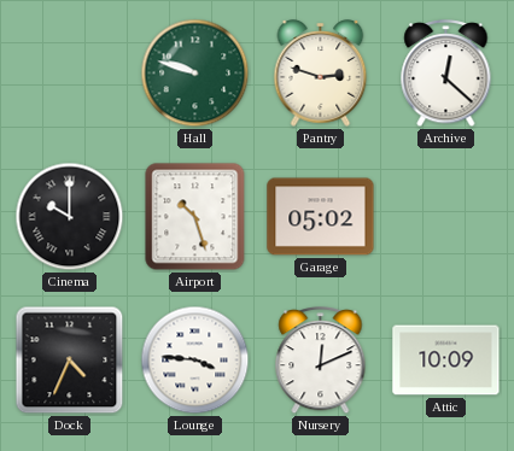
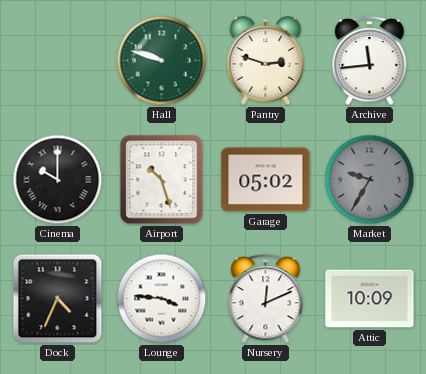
Archive: 12:22 -> 11:44
Market: none -> 9:35
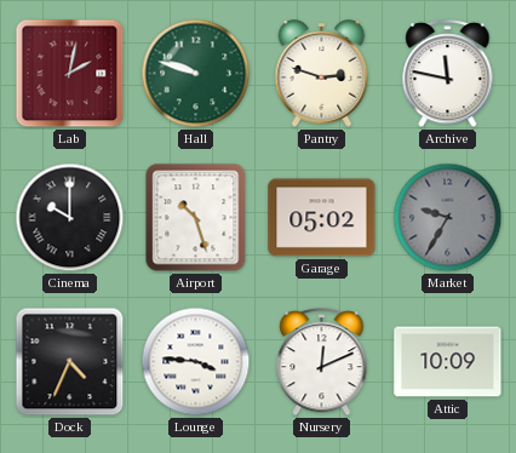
Lab: none -> 2:02
Archive: 11:44 -> 11:47
